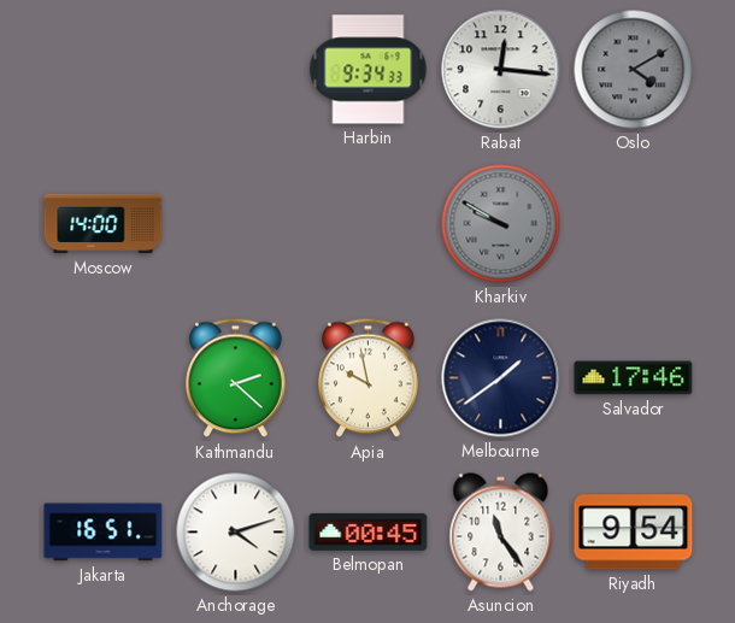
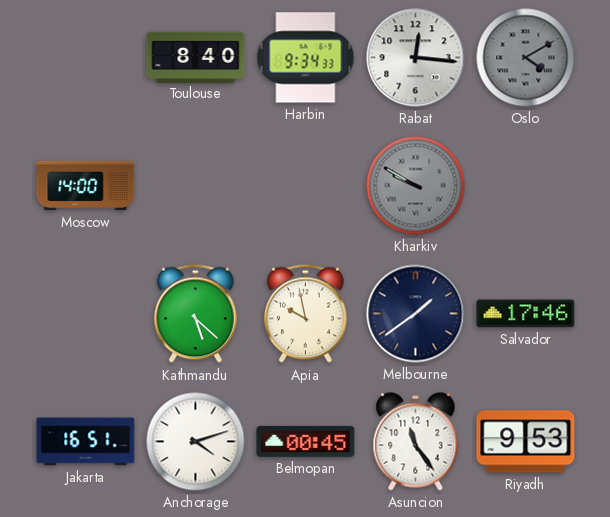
Toulouse: none -> 8:40
Kathmandu: 2:22 -> 5:22
Riyadh: 9:54 -> 9:53
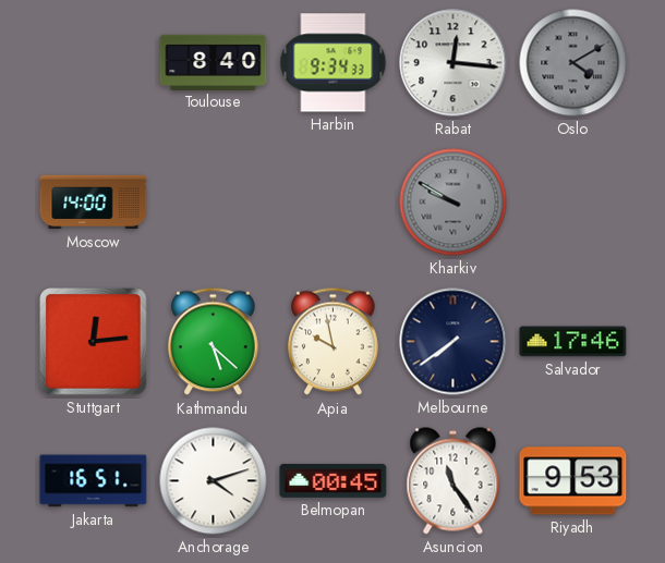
Stuttgart: none -> 12:14
Melbourne: 1:39 -> 7:39
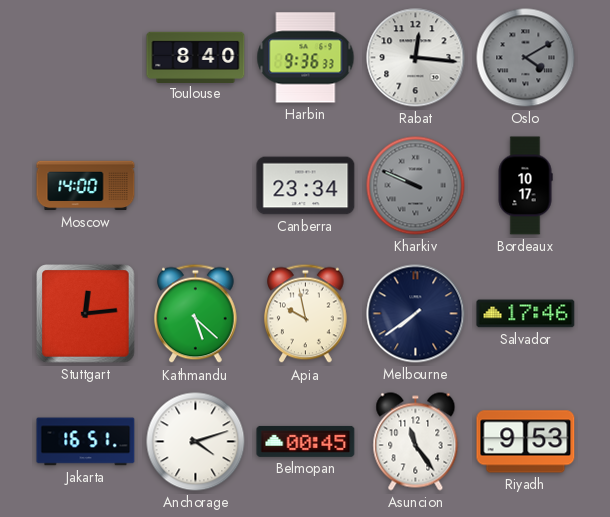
Harbin: 9:34 -> 9:36
Canberra: none -> 23:34
Kharkiv: 9:50 -> 9:49
Bordeaux: none -> 10:17
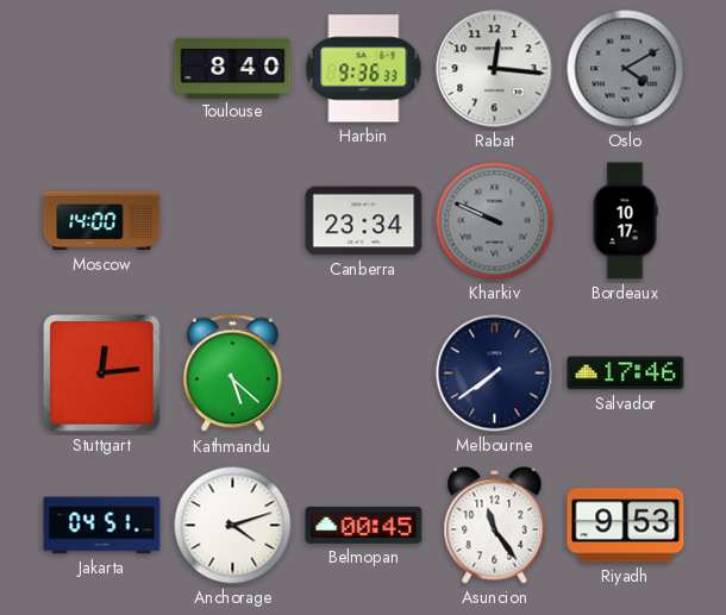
Apia: 9:58 -> none
Jakarta: 16:51 -> 04:51
